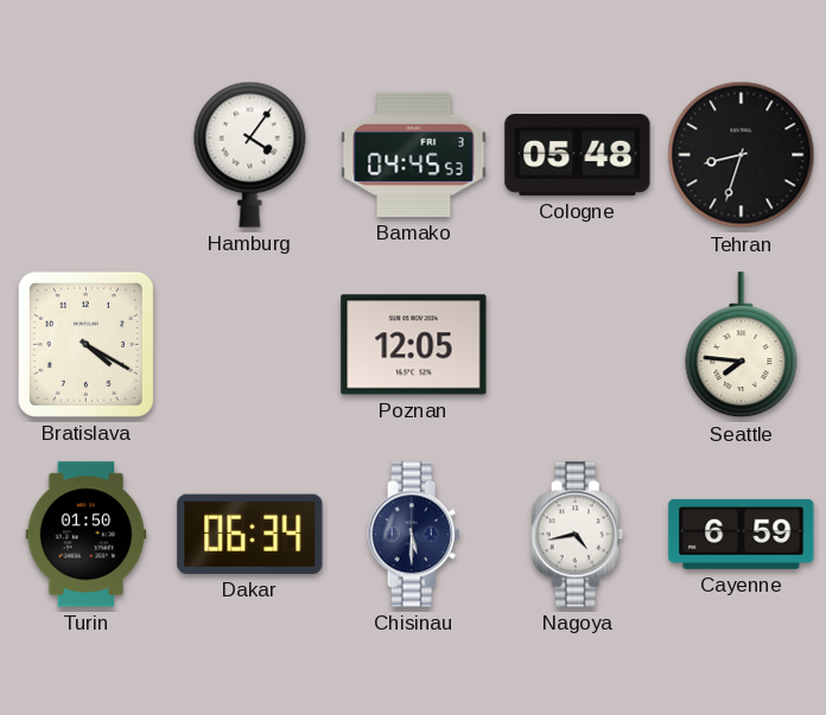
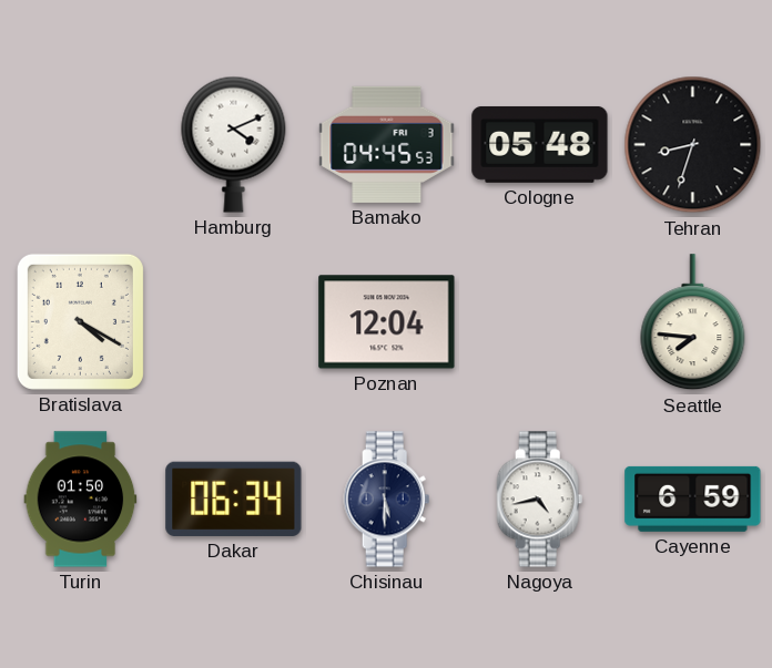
Hamburg: 4:06 -> 4:11
Poznan: 12:05 -> 12:04
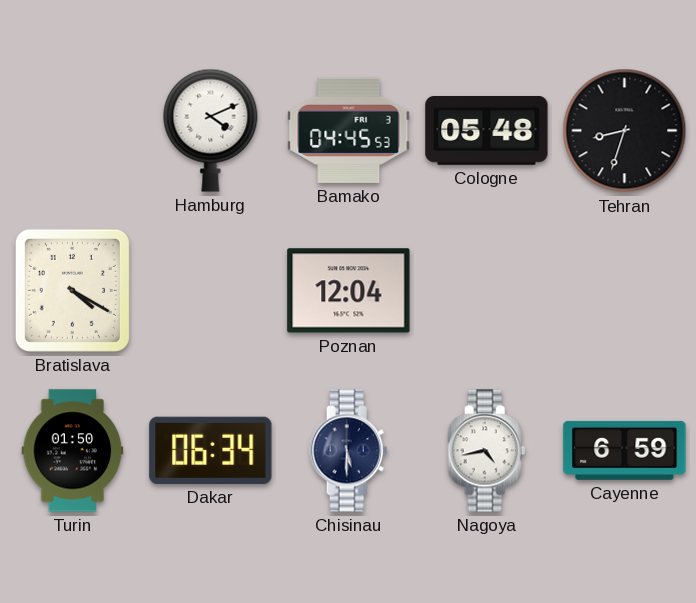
Seattle: 7:46 -> none
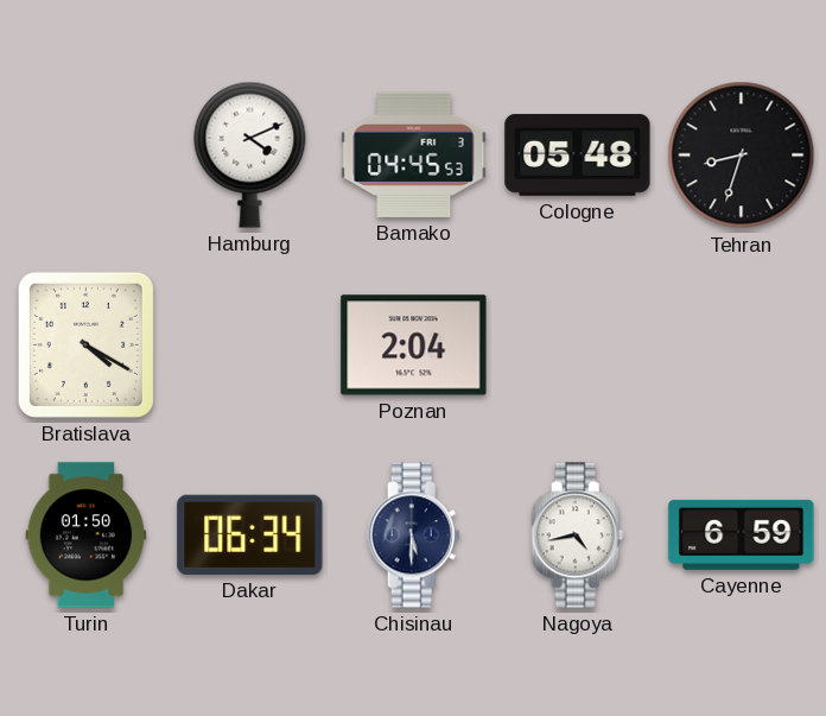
Poznan: 12:04 -> 2:04
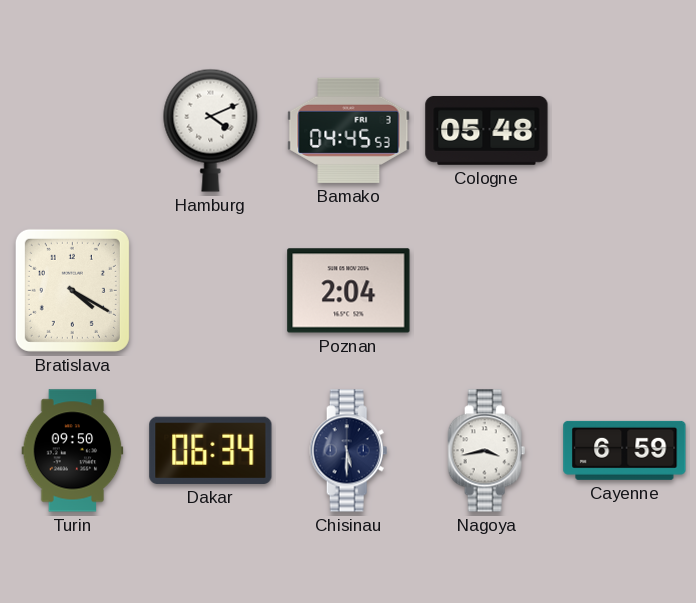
Tehran: 8:33 -> none
Turin: 01:50 -> 09:50
Nagoya: 4:43 -> 3:43
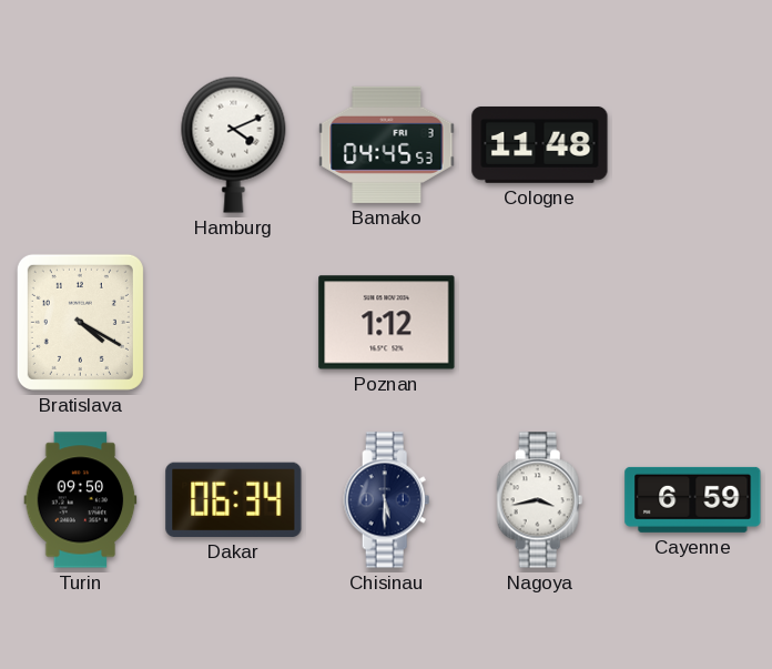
Cologne: 05:48 -> 11:48
Poznan: 2:04 -> 1:12
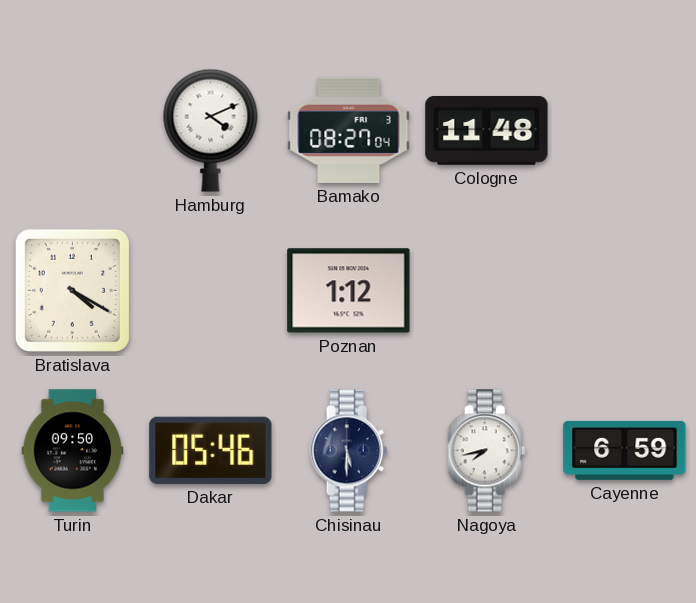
Bamako: 04:45 -> 08:27
Dakar: 06:34 -> 05:46
Nagoya: 3:43 -> 7:43
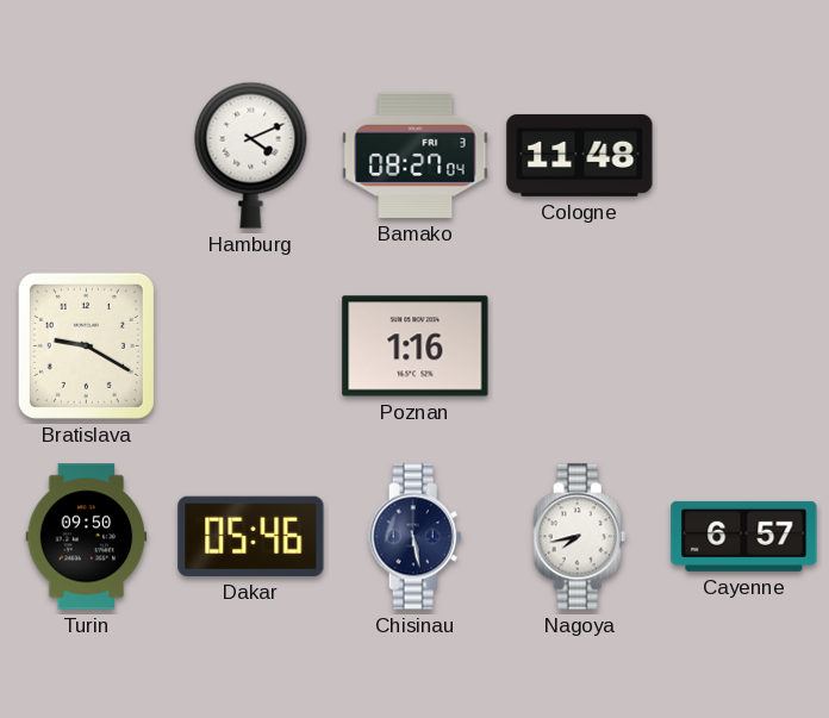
Bratislava: 4:20 -> 9:20
Poznan: 1:12 -> 1:16
Chisinau: 5:30 -> 5:28
Cayenne: 6:59 -> 6:57
